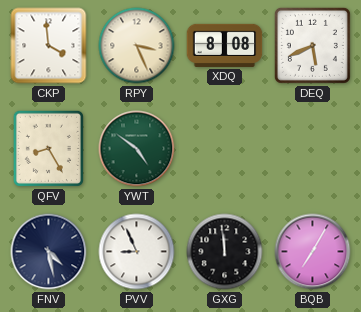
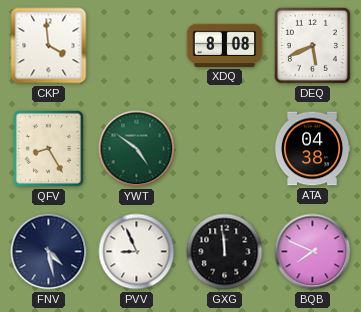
RPY: 3:26 -> none
ATA: none -> 04:38
BQB: 7:05 -> 7:49
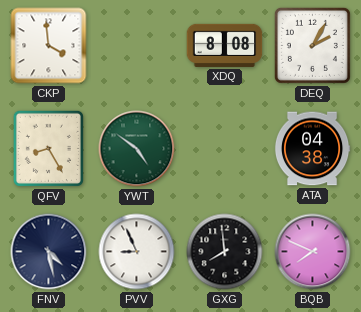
DEQ: 5:41 -> 2:05
GXG: 11:59 -> 7:59
